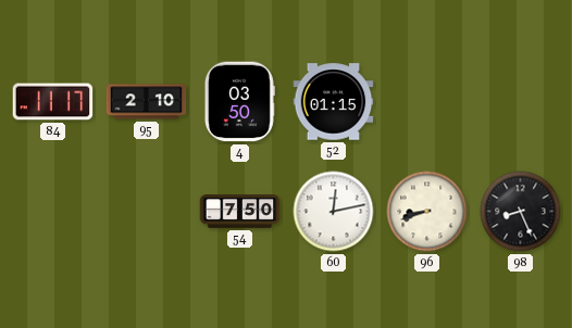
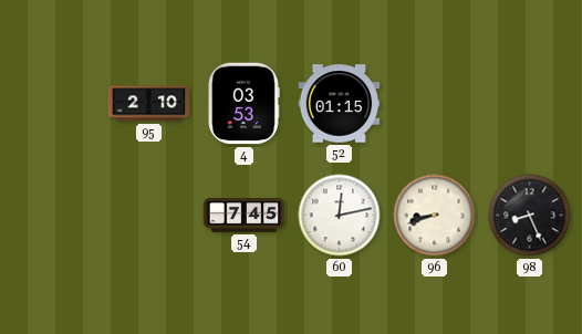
84: 11:17 -> none
4: 03:50 -> 03:53
54: 7:50 -> 7:45
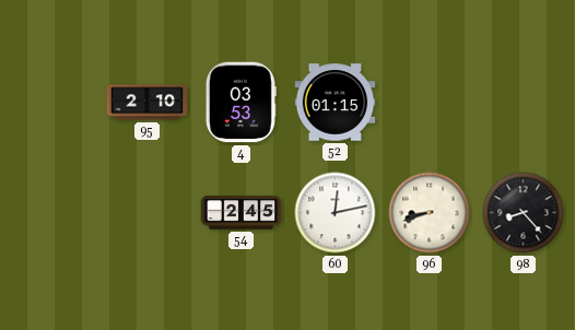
54: 7:45 -> 2:45
98: 8:26 -> 8:23
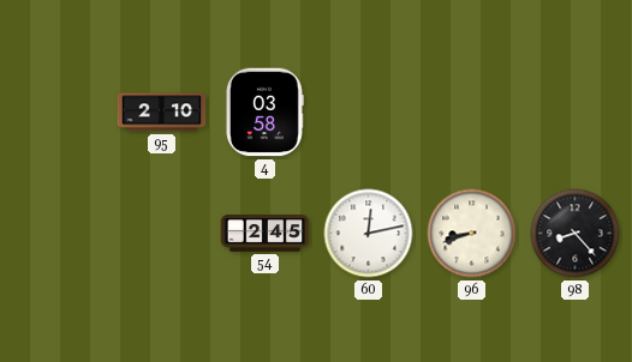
4: 03:53 -> 03:58
52: 01:15 -> none
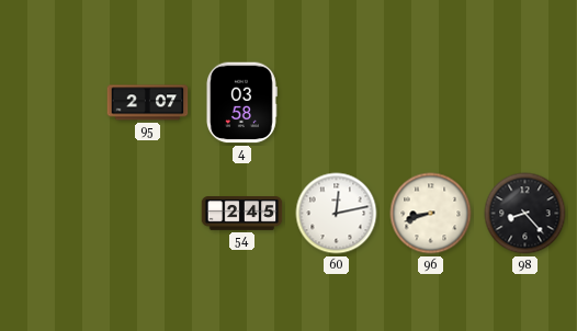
95: 2:10 -> 2:07
